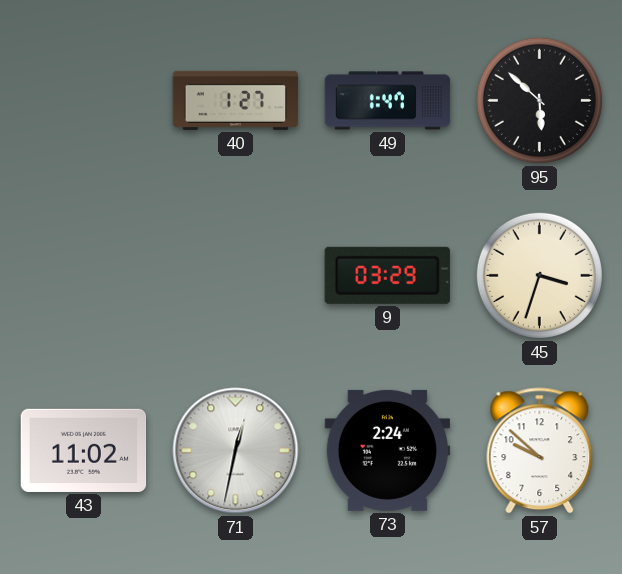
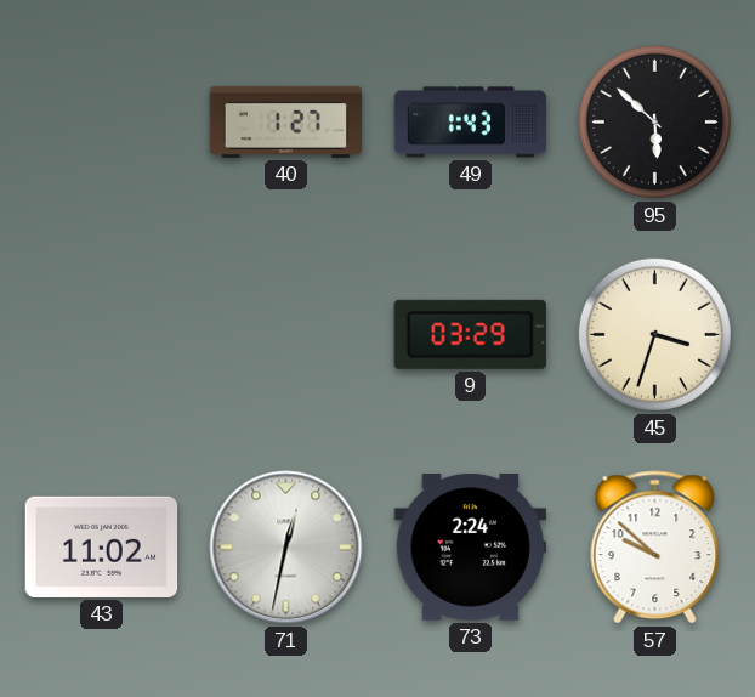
49: 1:47 -> 1:43
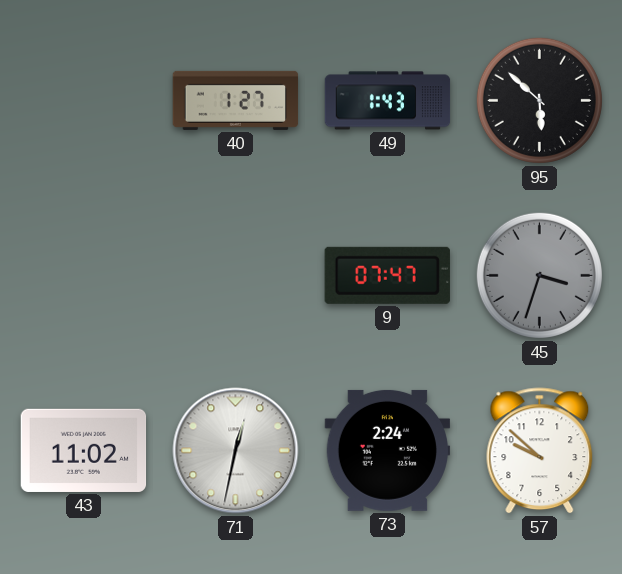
9: 03:29 -> 07:47
45 dial: cream -> grey
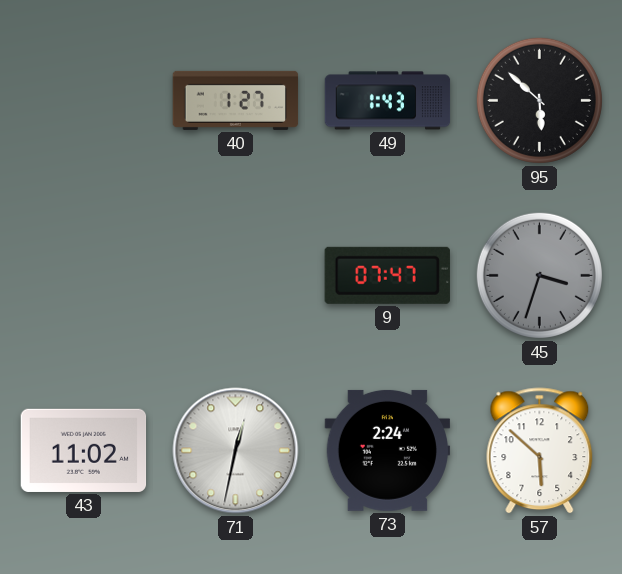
57: 9:52 -> 5:52
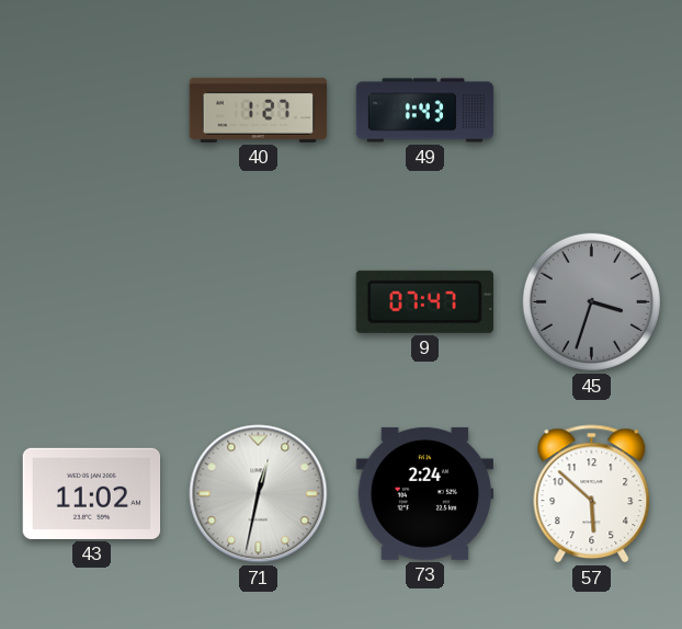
95: 5:52 -> none
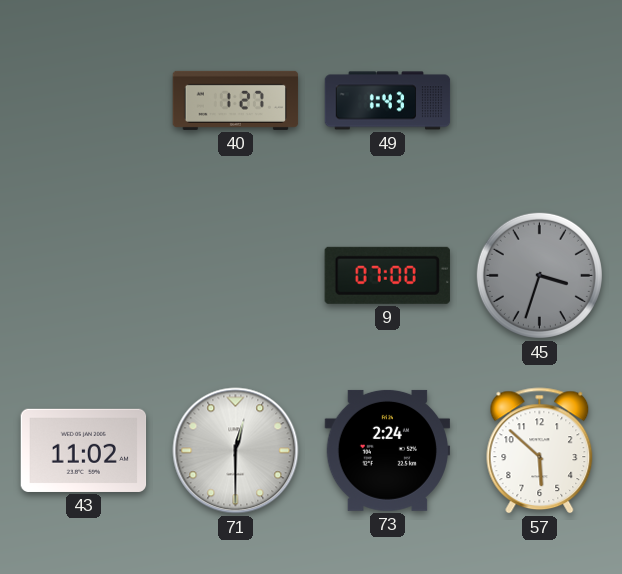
9: 07:47 -> 07:00
71: 12:32 -> 12:30
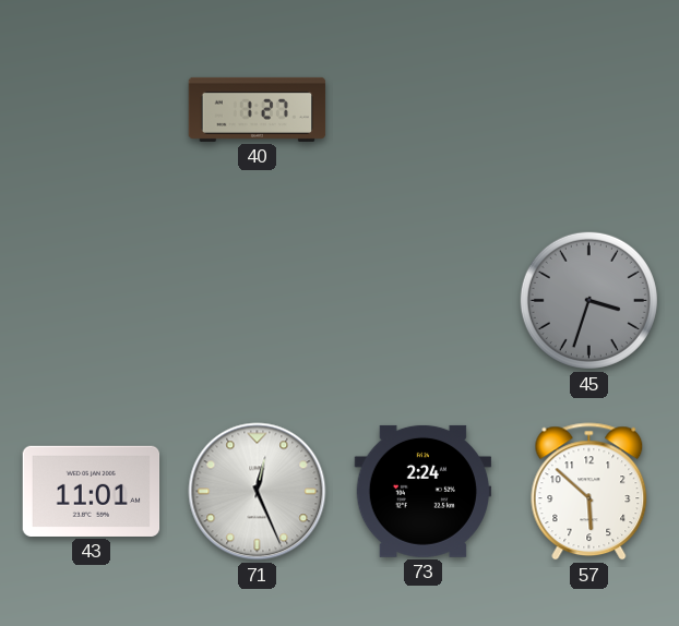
49: 1:43 -> none
9: 07:00 -> none
43: 11:02 -> 11:01
71: 12:30 -> 12:26
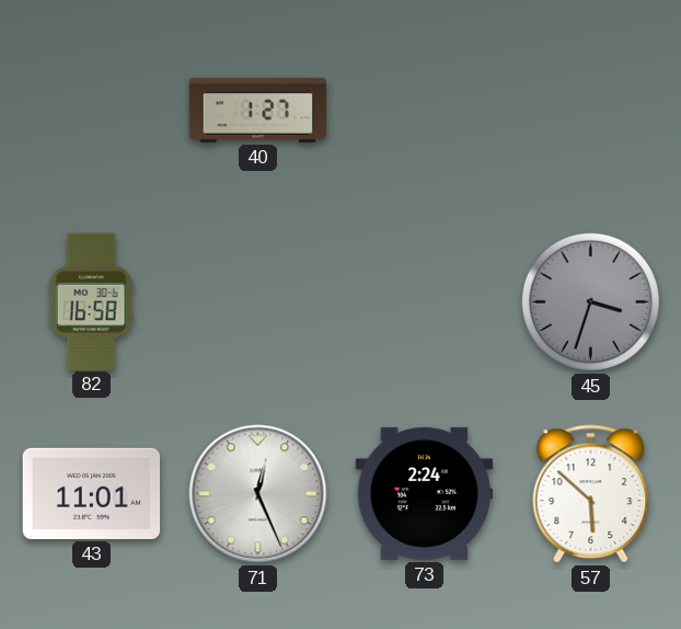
82: none -> 16:58
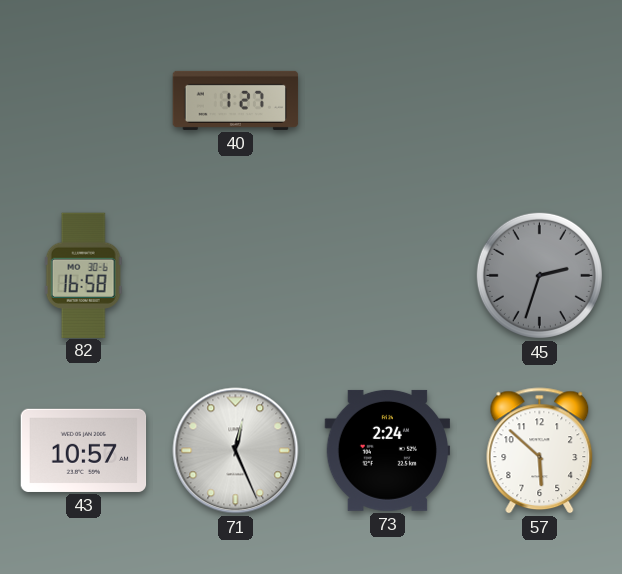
45: 3:33 -> 2:33
43: 11:01 -> 10:57
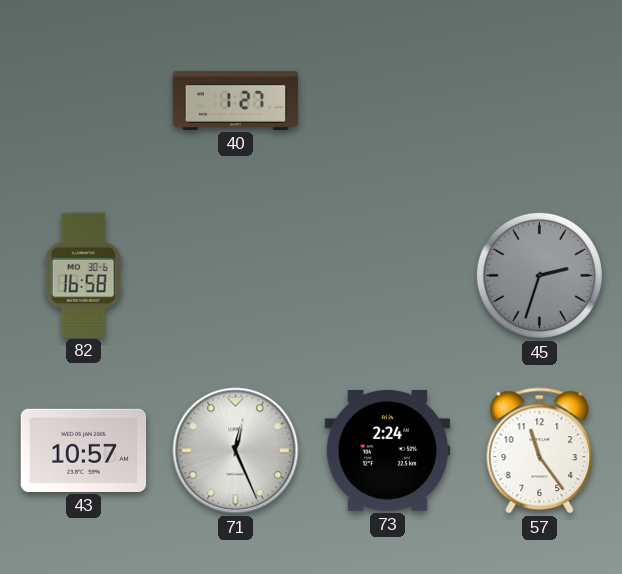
57: 5:52 -> 11:24
